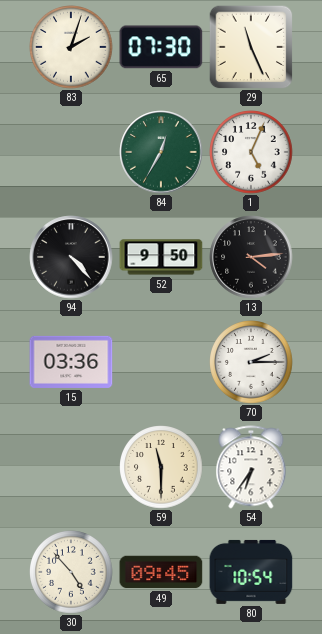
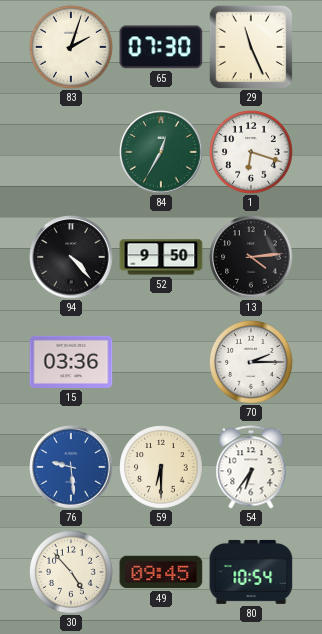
1: 5:04 -> 6:18
76: none -> 9:29
59: 11:30 -> 6:30
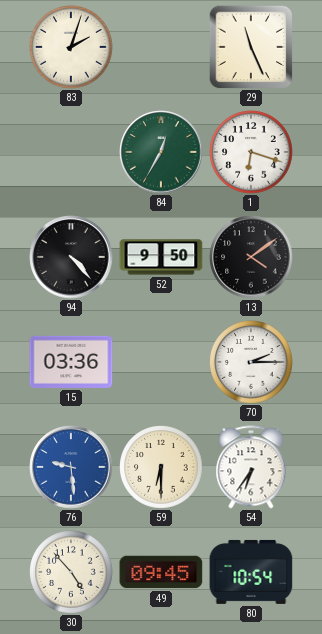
65: 07:30 -> none
13: 4:14 -> 4:09
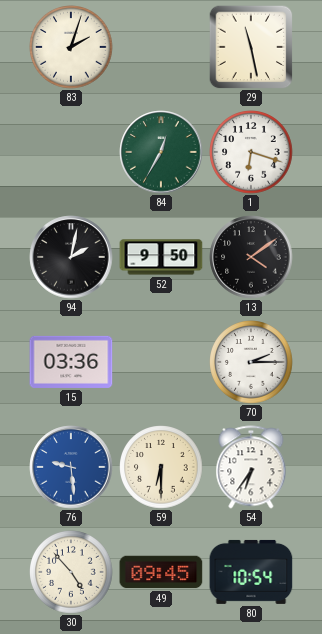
29: 11:26 -> 11:28
94: 4:23 -> 2:02
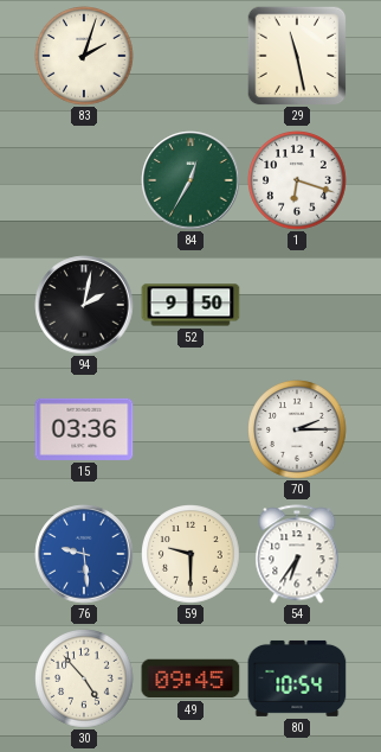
13: 4:09 -> none
59: 6:30 -> 9:30
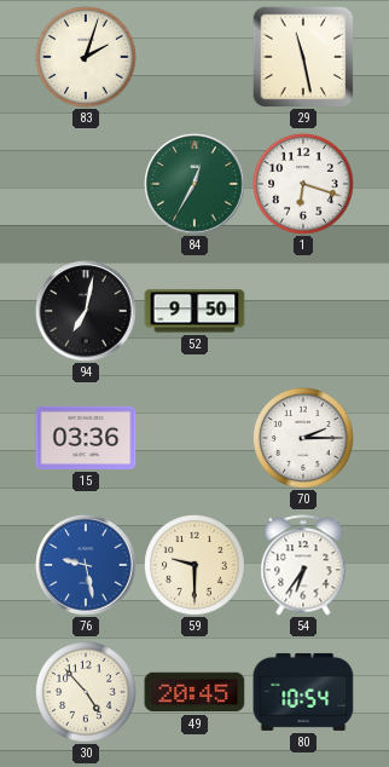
94: 2:02 -> 7:02
76: 9:29 -> 9:28
49: 09:45 -> 20:45
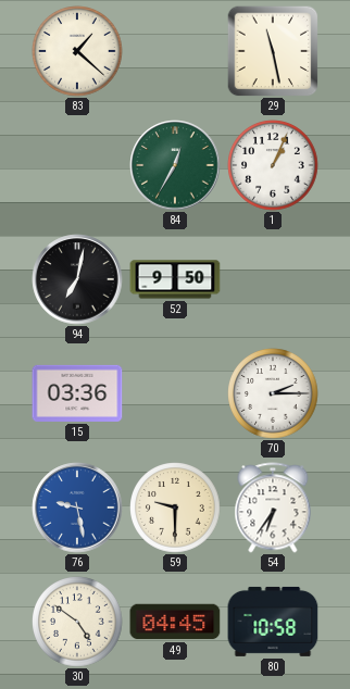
83: 2:03 -> 1:22
1: 6:18 -> 1:04
30: 4:53 -> 4:51
49: 20:45 -> 04:45
80: 10:54 -> 10:58
